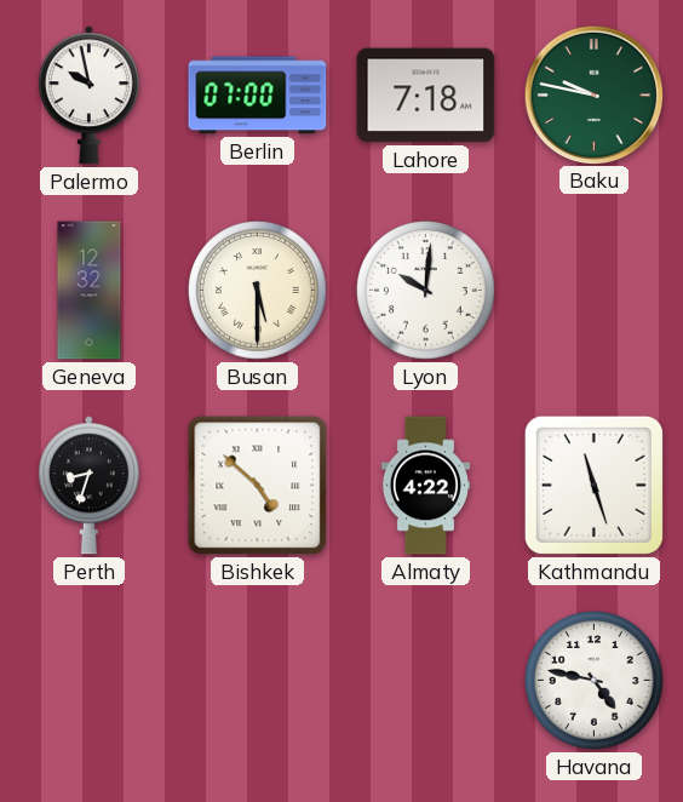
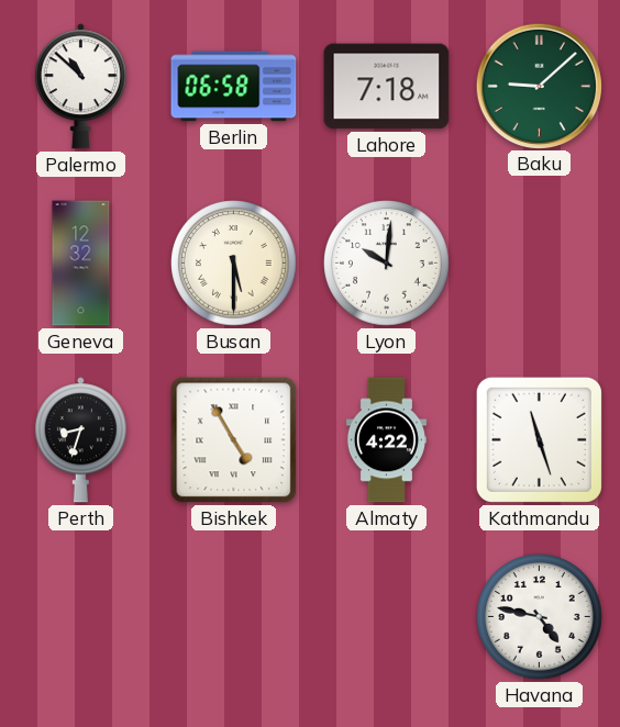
Palermo: 9:58 -> 10:52
Berlin: 07:00 -> 06:58
Baku: 9:47 -> 9:08
Bishkek: 4:52 -> 4:55
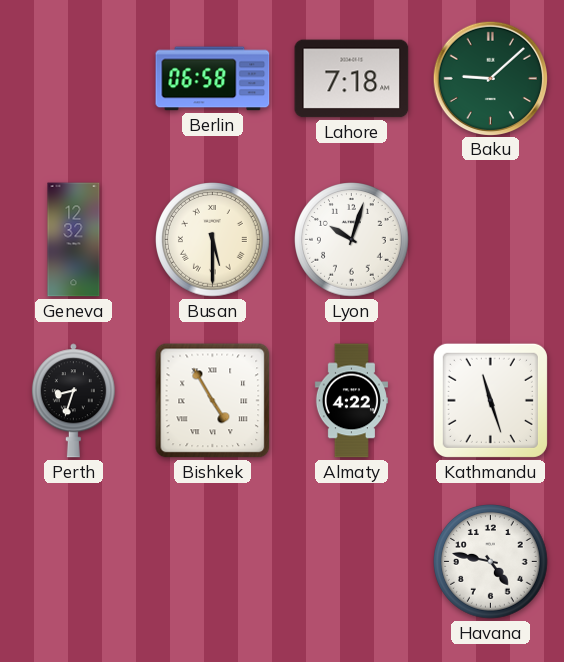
Palermo: 10:52 -> none
Lyon: 10:01 -> 10:03
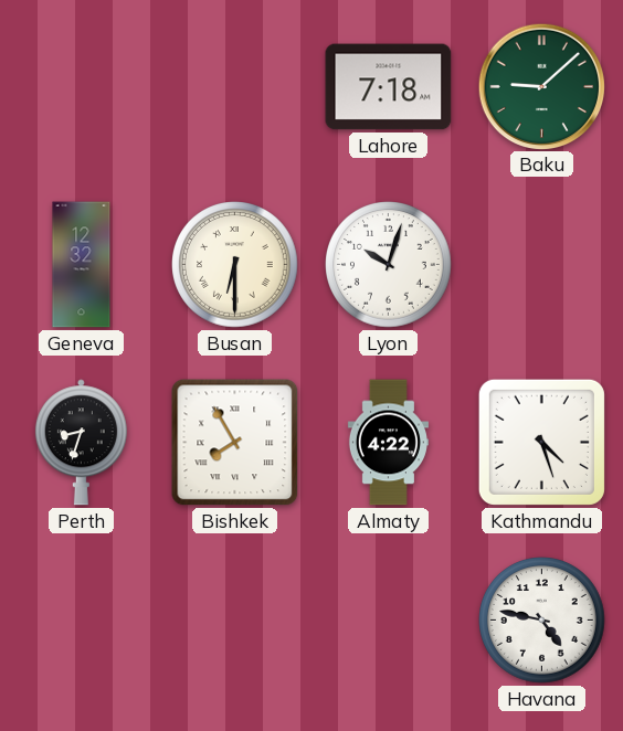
Berlin: 06:58 -> none
Busan: 5:30 -> 6:30
Bishkek: 4:55 -> 7:55
Kathmandu: 11:27 -> 4:27
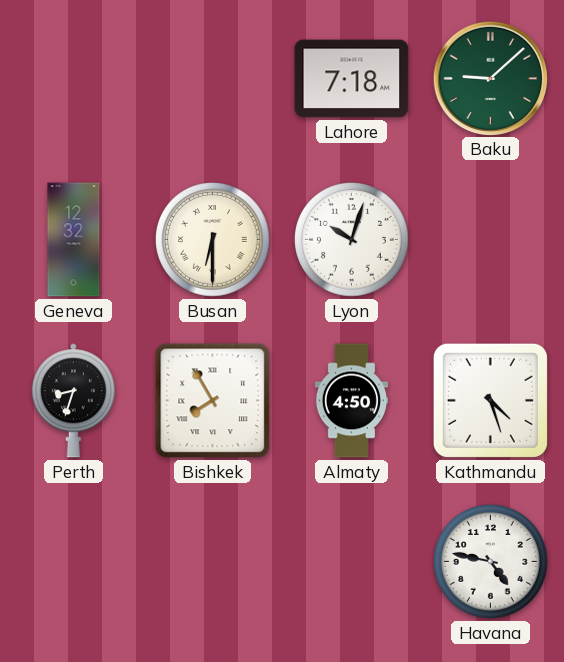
Almaty: 4:22 -> 4:50
